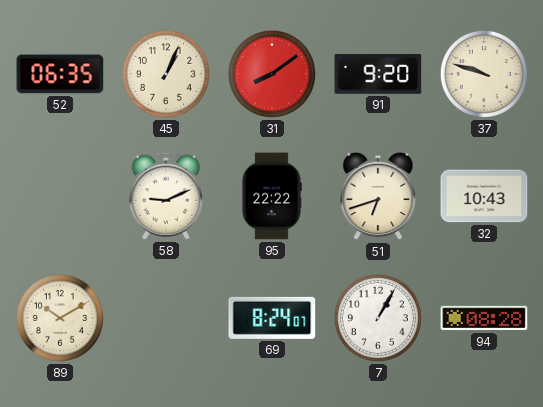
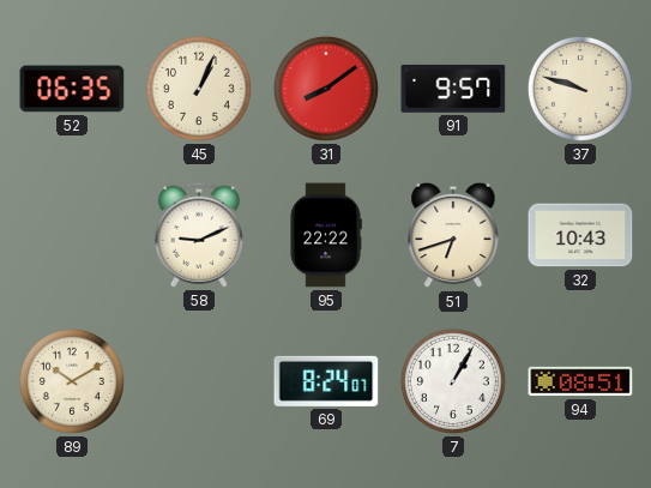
91: 9:20 -> 9:57
94: 08:28 -> 08:51
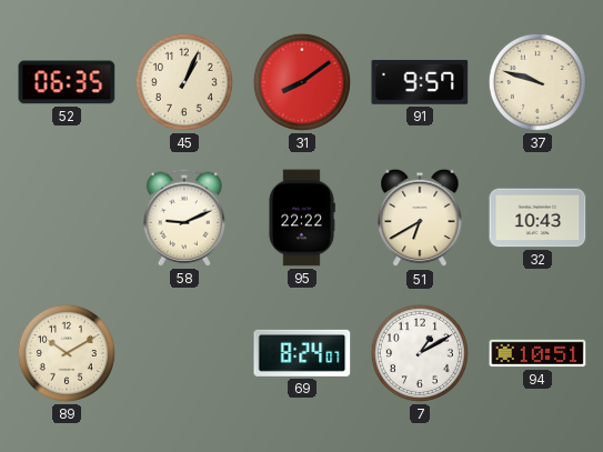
51: 6:42 -> 6:40
7: 1:05 -> 1:10
94: 08:51 -> 10:51
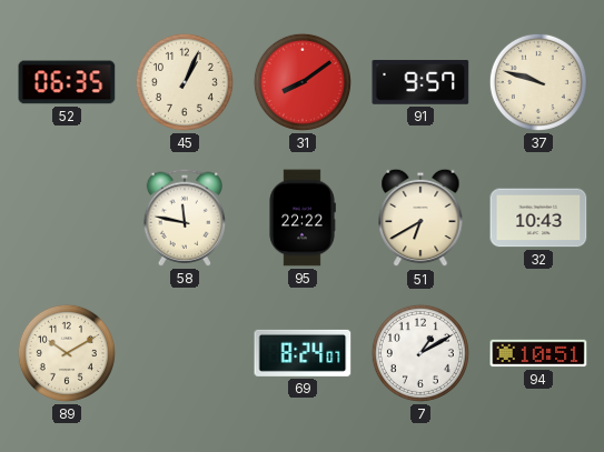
58: 9:11 -> 11:47
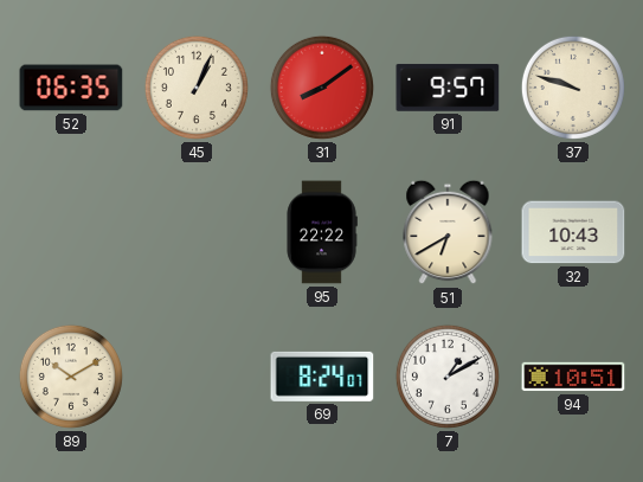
58: 11:47 -> none
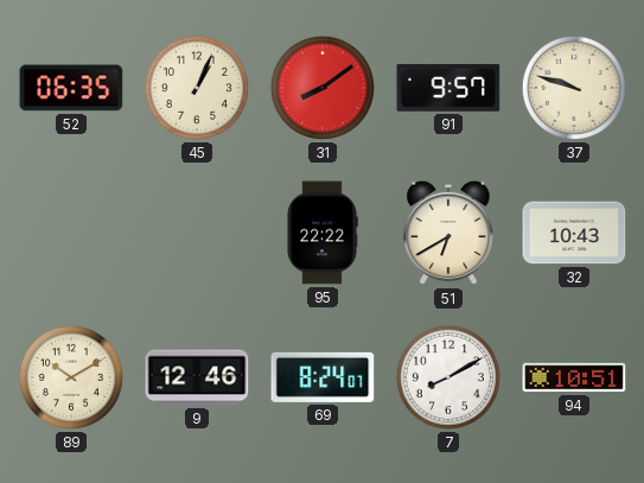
9: none -> 12:46
7: 1:10 -> 8:10
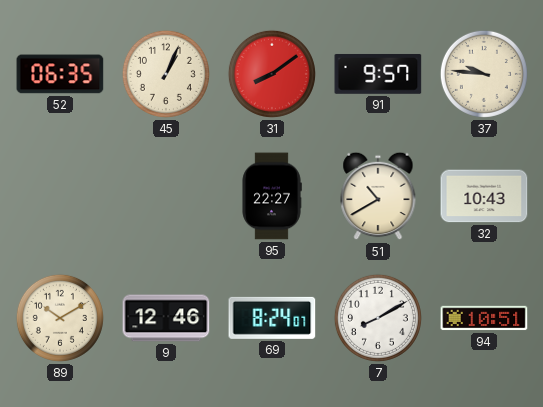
37: 9:48 -> 9:46
95: 22:22 -> 22:27
51: 6:40 -> 10:40
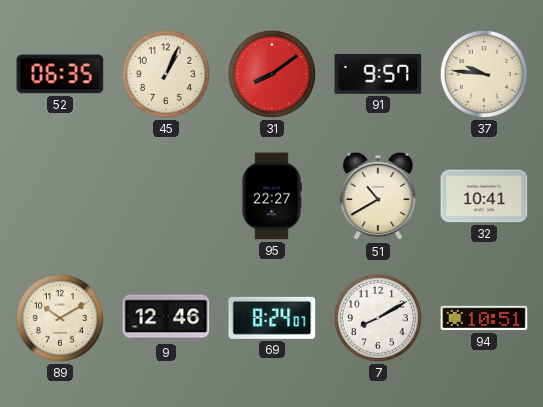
32: 10:43 -> 10:41
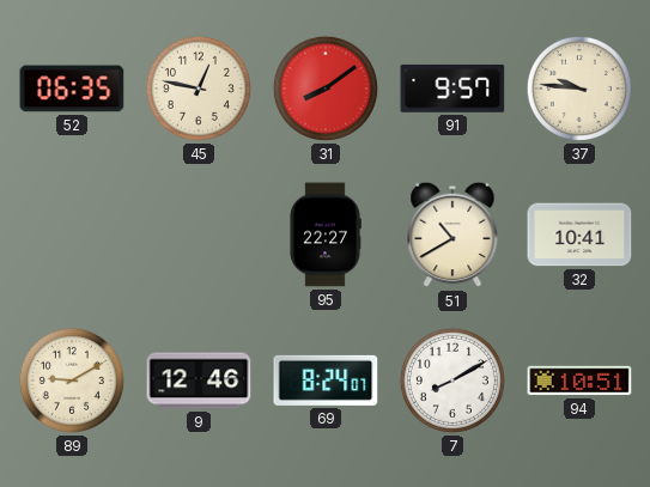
45: 1:04 -> 12:47
89: 10:10 -> 9:10
